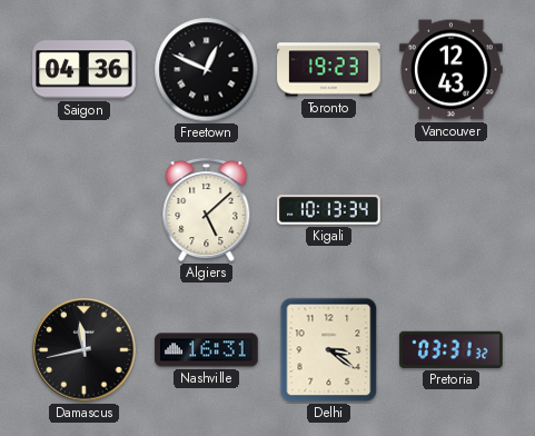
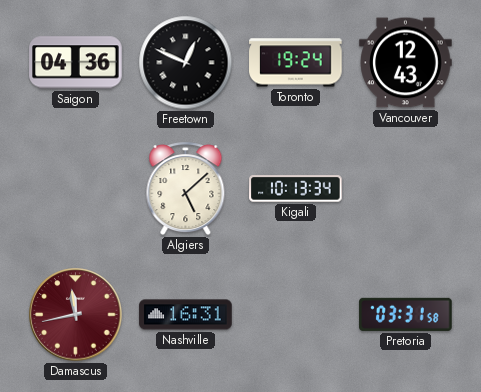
Toronto: 19:23 -> 19:24
Damascus dial: black -> burgundy
Delhi: 3:21 -> none
Pretoria: 03:31:32 -> 03:31:58
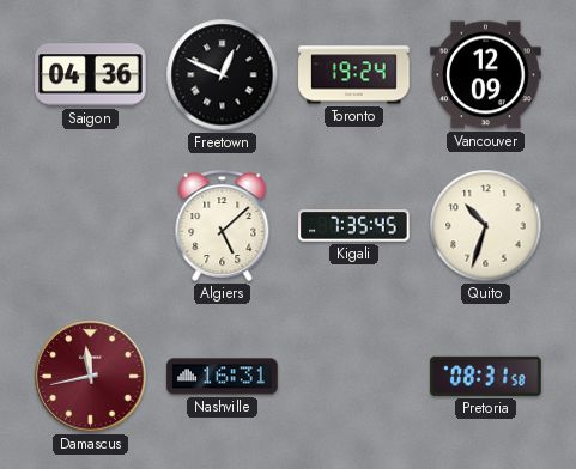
Vancouver: 12:43 -> 12:09
Kigali: 10:13 -> 7:35
Quito: none -> 10:33
Pretoria: 03:31 -> 08:31
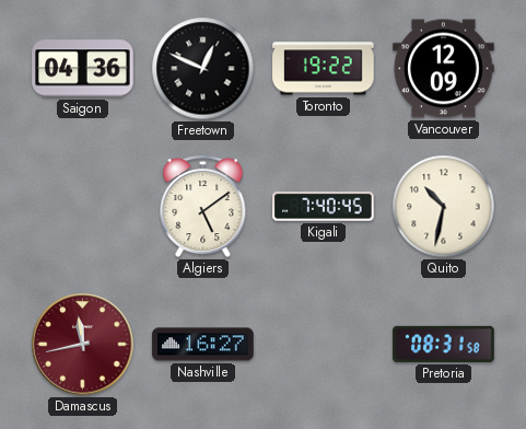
Toronto: 19:24 -> 19:22
Algiers: 5:08 -> 5:09
Kigali: 7:35 -> 7:40
Quito: 10:33 -> 10:32
Nashville: 16:31 -> 16:27
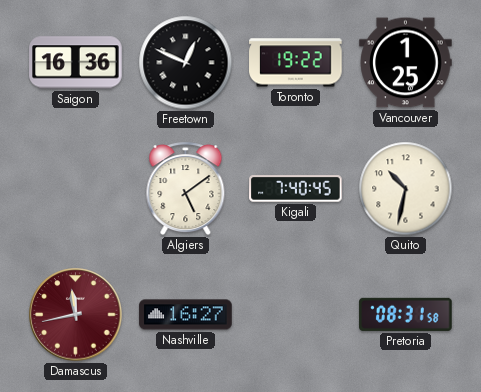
Saigon: 04:36 -> 16:36
Vancouver: 12:09 -> 1:25
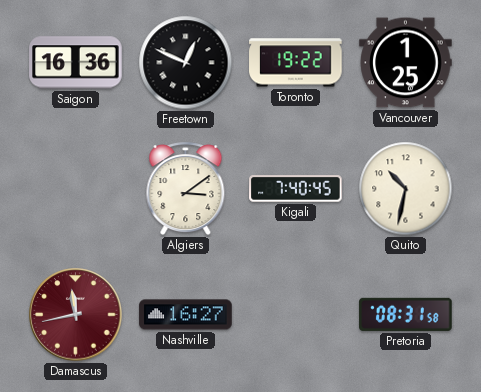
Algiers: 5:09 -> 3:09
